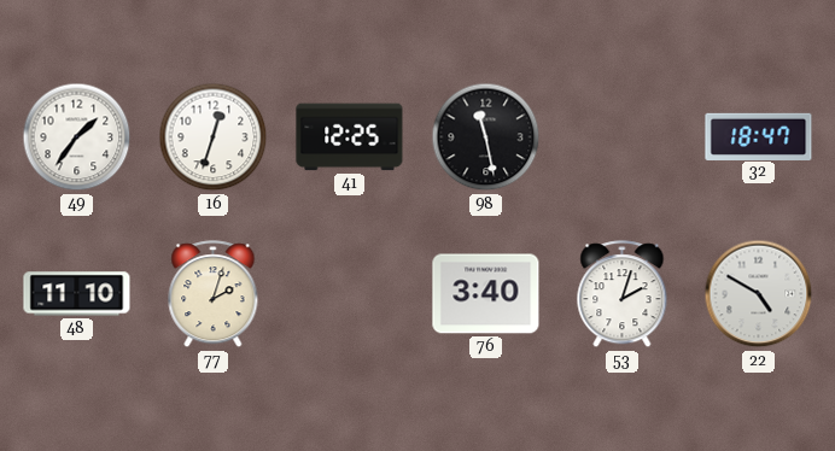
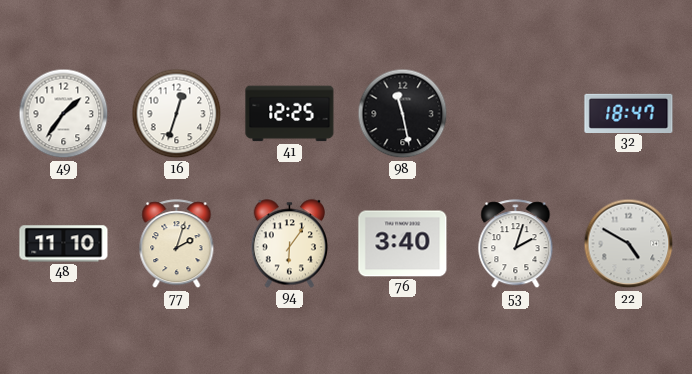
94: none -> 6:06
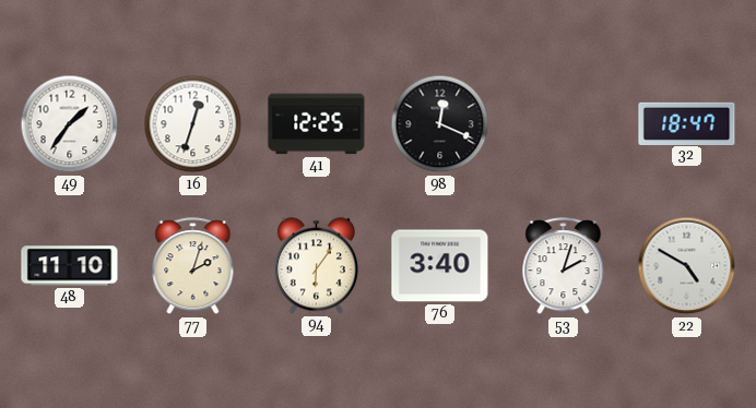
98: 11:28 -> 12:19
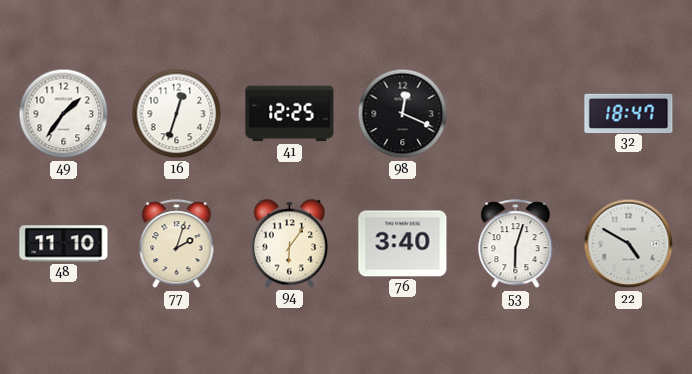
53: 2:03 -> 6:03
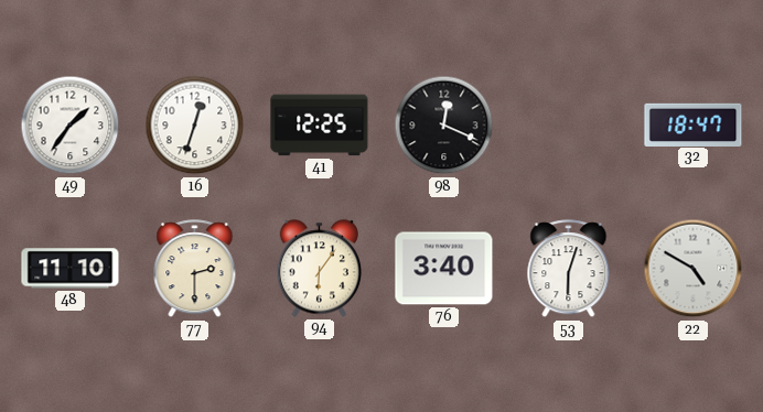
77: 2:03 -> 2:30
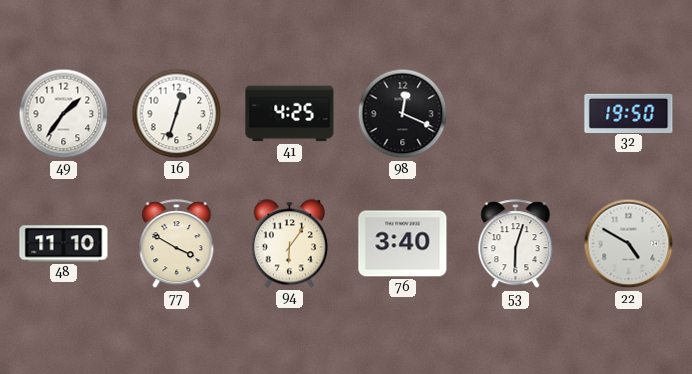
41: 12:25 -> 4:25
32: 18:47 -> 19:50
77: 2:30 -> 3:50
